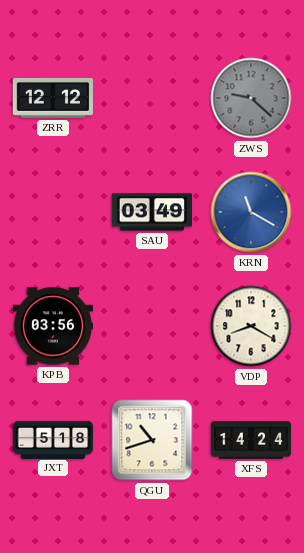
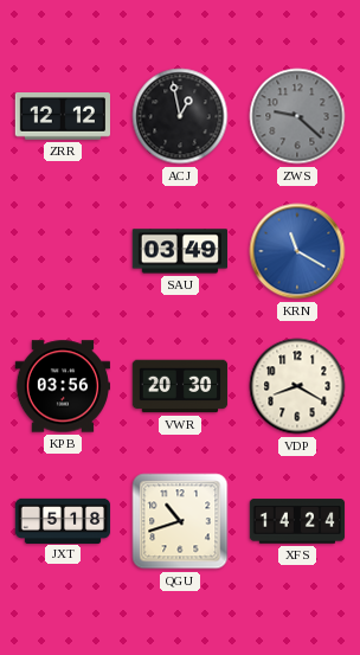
ACJ: none -> 12:58
VWR: none -> 20:30
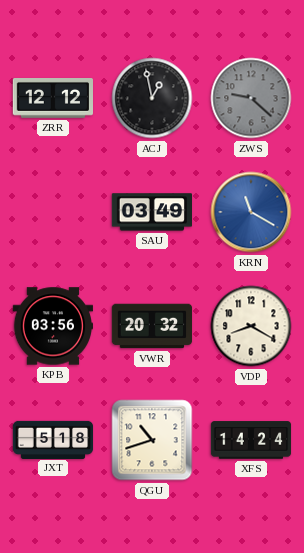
VWR: 20:30 -> 20:32
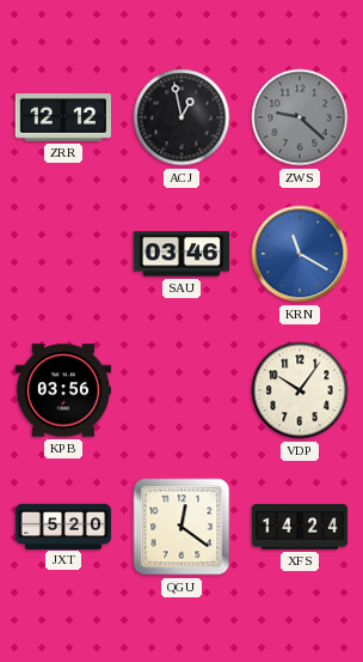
SAU: 03:49 -> 03:46
VWR: 20:32 -> none
VDP: 8:20 -> 10:06
JXT: 5:18 -> 5:20
QGU: 10:42 -> 12:21
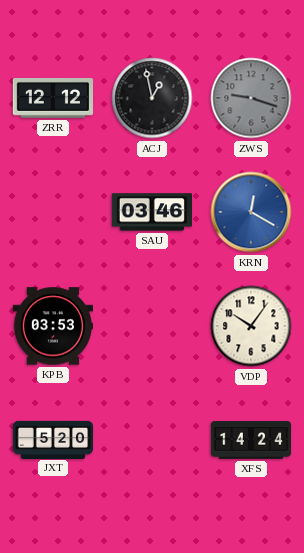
ZWS: 9:22 -> 9:18
KRN: 11:20 -> 12:20
KPB: 03:56 -> 03:53
QGU: 12:21 -> none
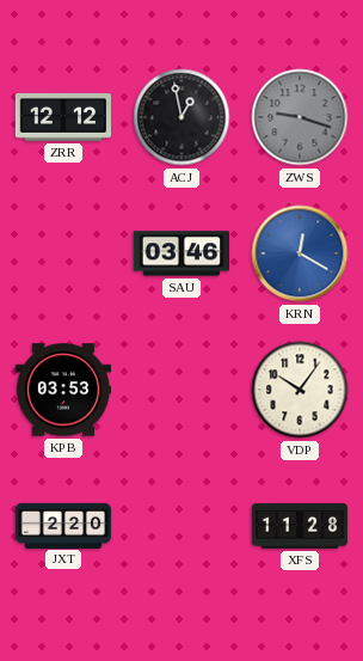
JXT: 5:20 -> 2:20
XFS: 14:24 -> 11:28
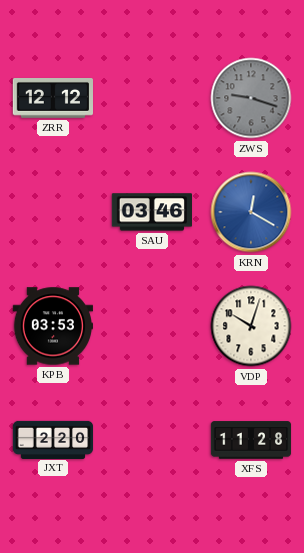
ACJ: 12:58 -> none
VDP: 10:06 -> 10:03
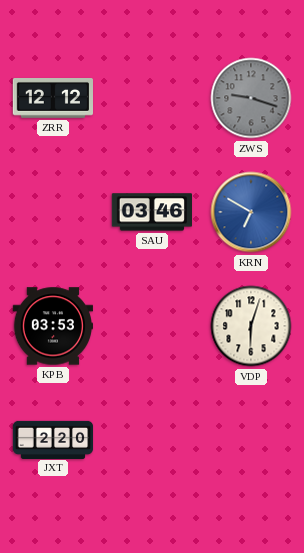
KRN: 12:20 -> 6:50
VDP: 10:03 -> 6:03
XFS: 11:28 -> none
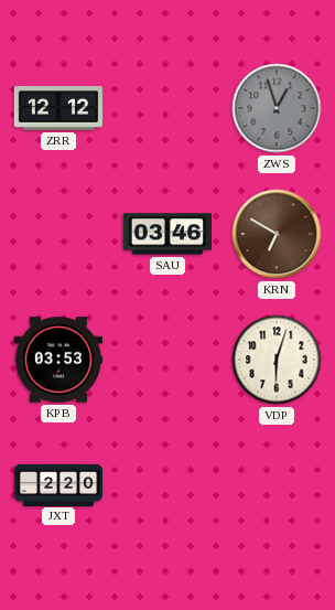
ZWS: 9:18 -> 12:57
KRN dial: blue -> brown
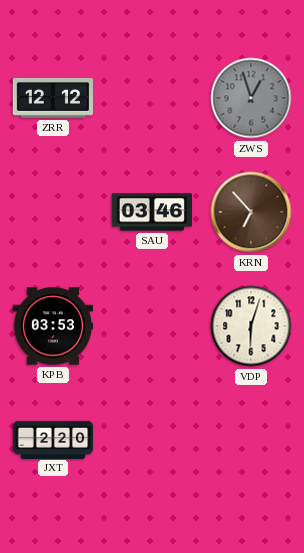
KRN: 6:50 -> 6:53
